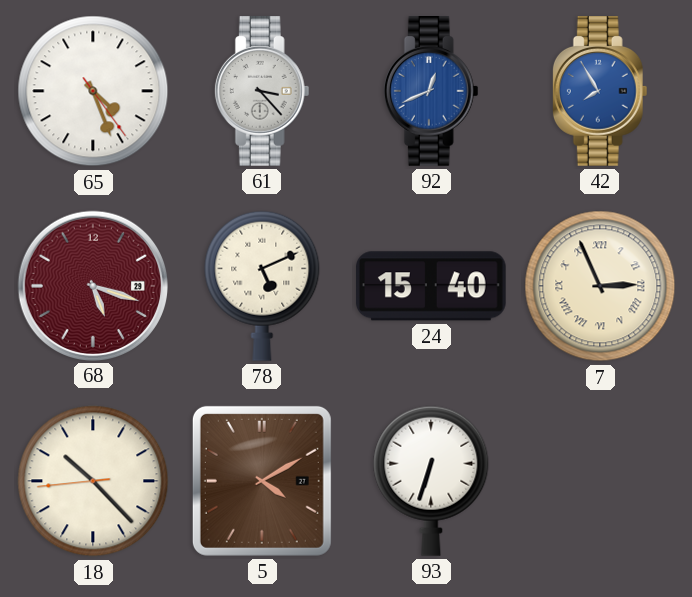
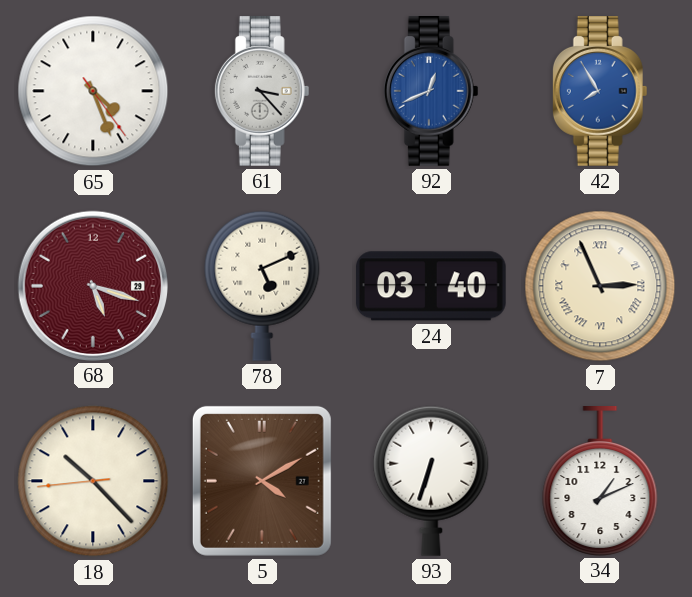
24: 15:40 -> 03:40
34: none -> 1:11
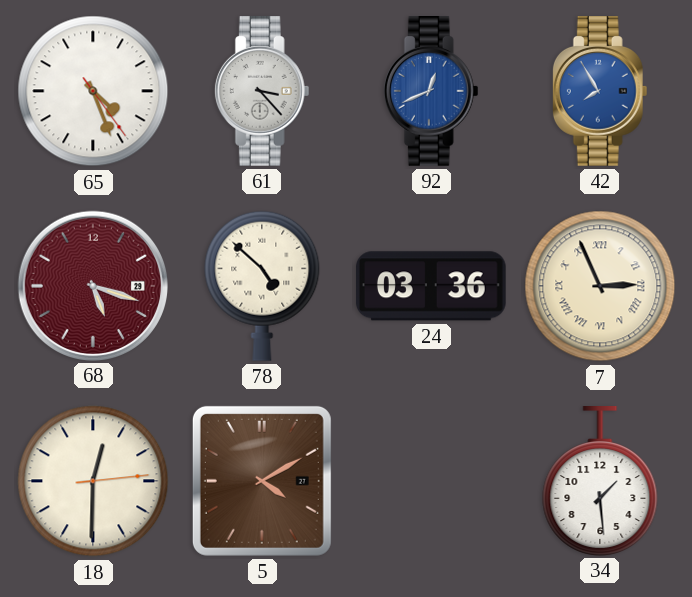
78: 5:11 -> 4:52
24: 03:40 -> 03:36
18: 10:22 -> 12:30
93: 6:33 -> none
34: 1:11 -> 1:29
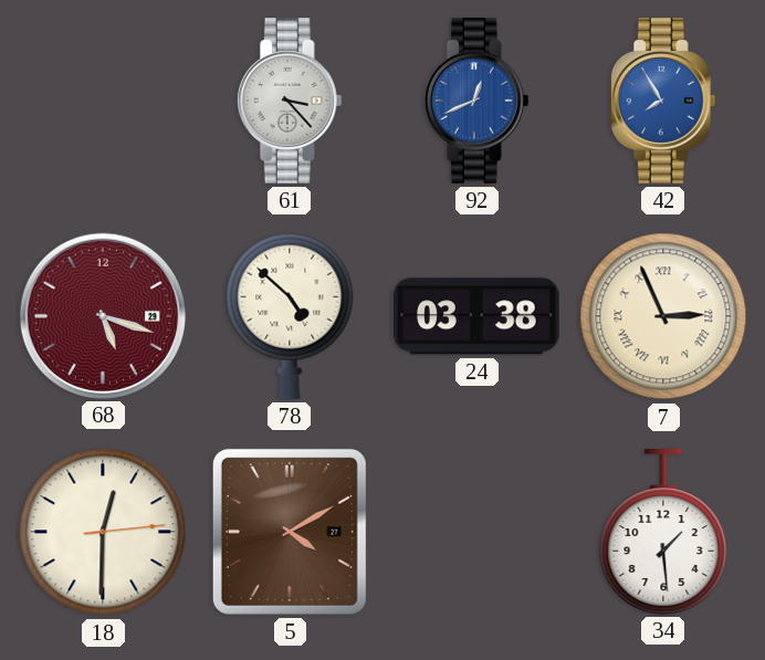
65: 4:26 -> none
24: 03:36 -> 03:38
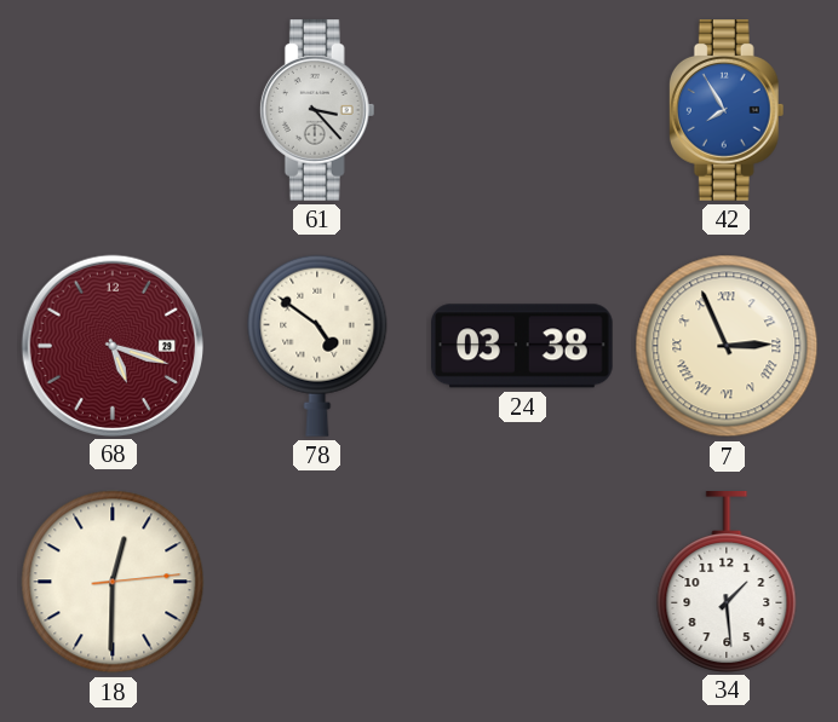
92: 12:41 -> none
78: 4:52 -> 4:51
5: 4:10 -> none
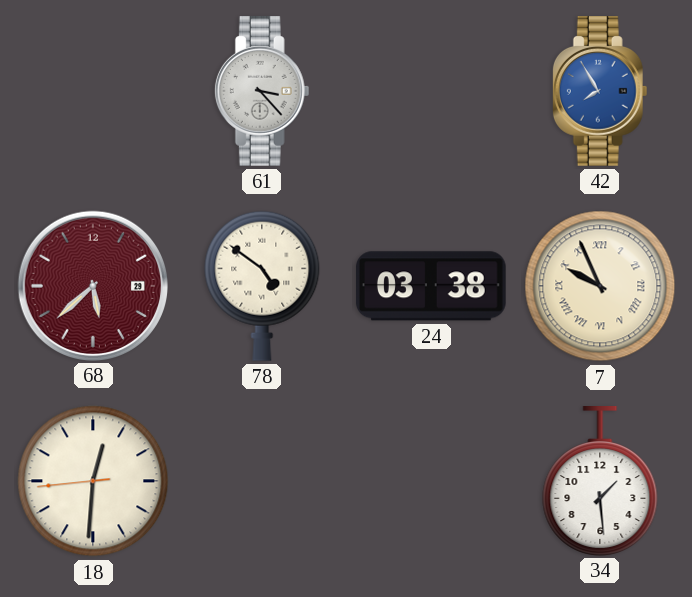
68: 5:18 -> 5:38
7: 2:56 -> 9:56
18: 12:30:14 -> 12:30:44
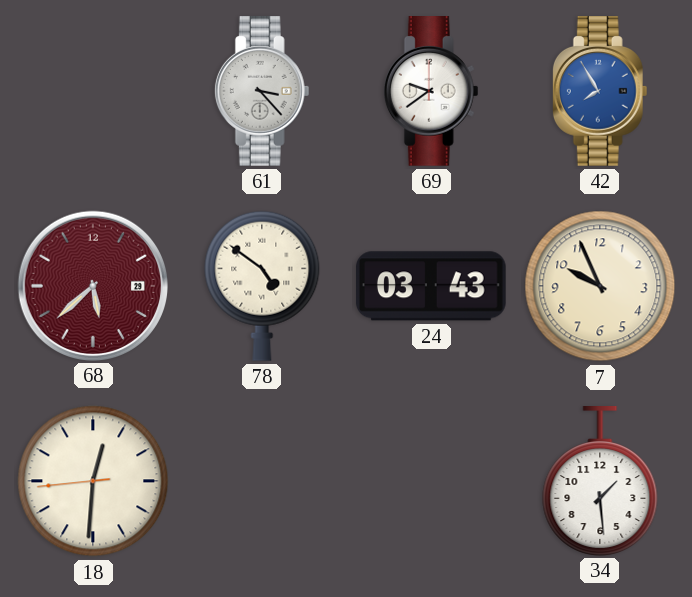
69: none -> 9:39
24: 03:38 -> 03:43
7 numerals: Roman -> Arabic
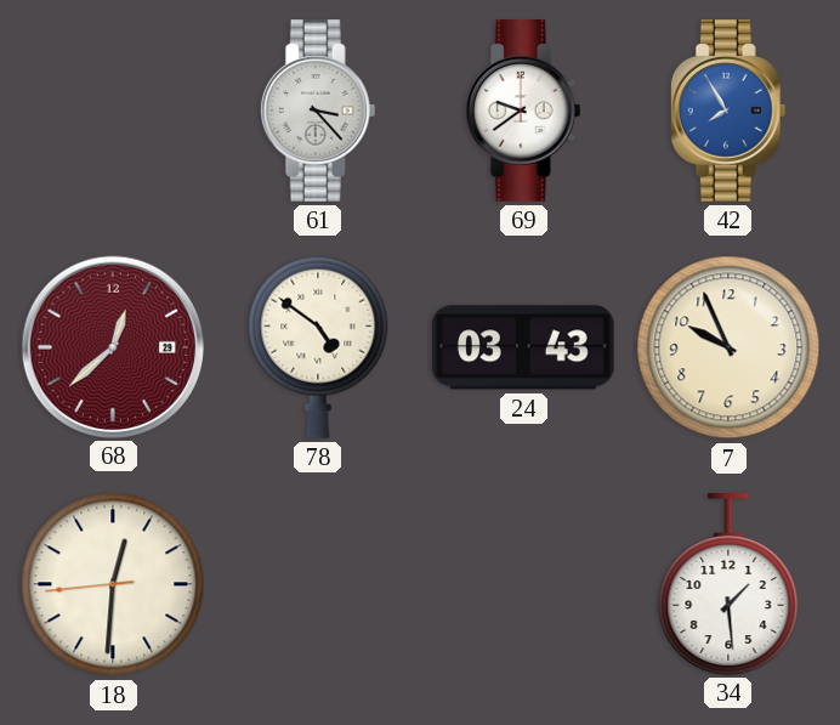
68: 5:38 -> 12:38
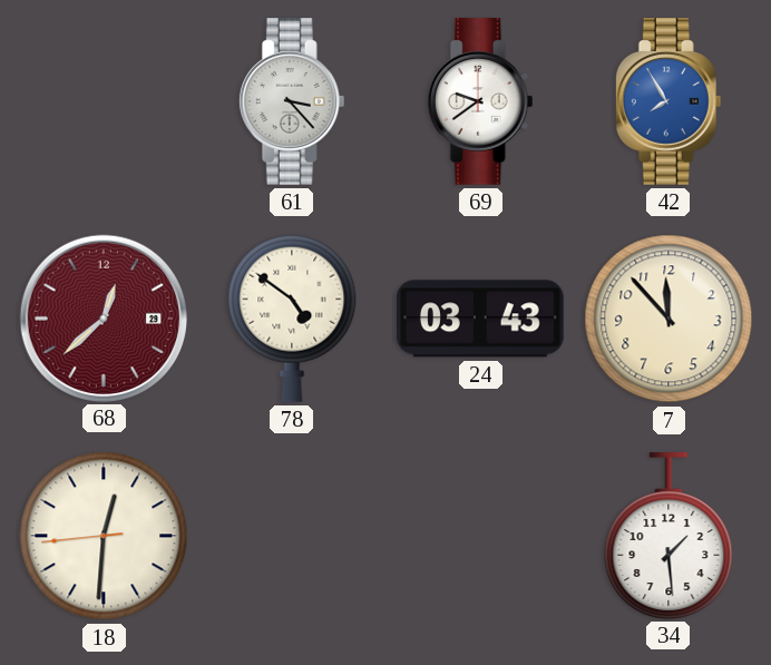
7: 9:56 -> 11:53
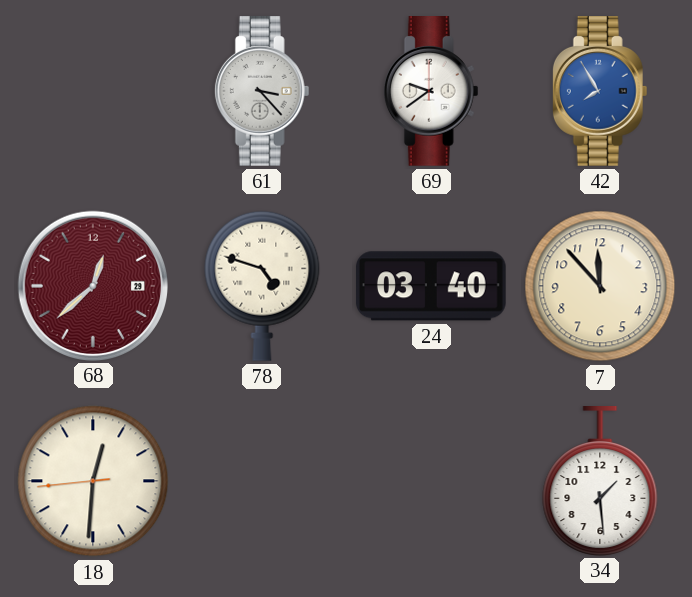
78: 4:51 -> 4:48
24: 03:43 -> 03:40
